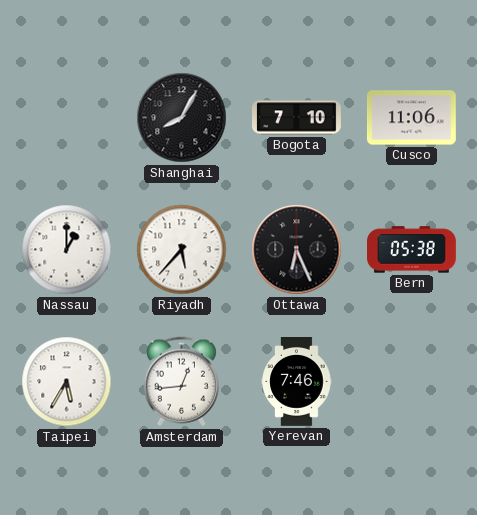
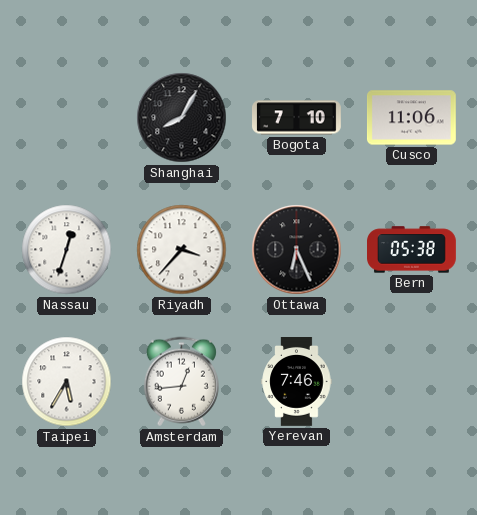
Nassau: 1:00 -> 12:33
Riyadh: 5:37 -> 3:37
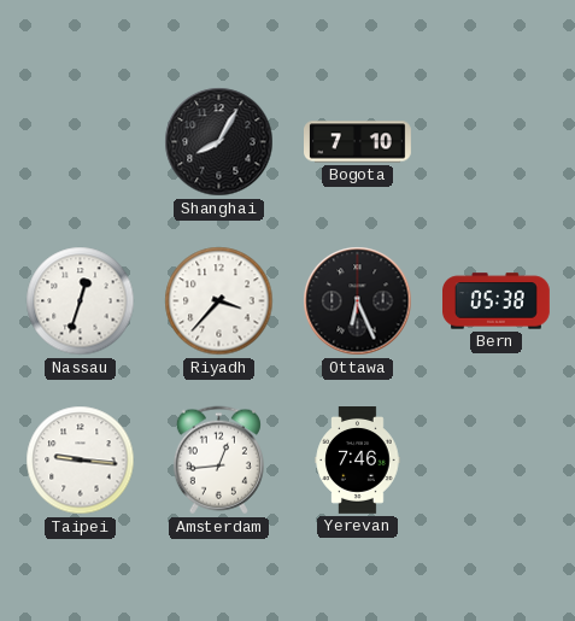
Cusco: 11:06 -> none
Taipei: 5:35 -> 9:16
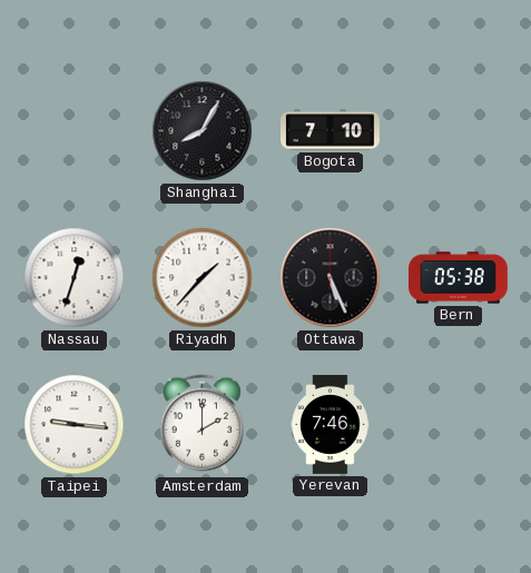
Riyadh: 3:37 -> 1:37
Ottawa: 6:26 -> 5:26
Amsterdam: 12:44 -> 2:00
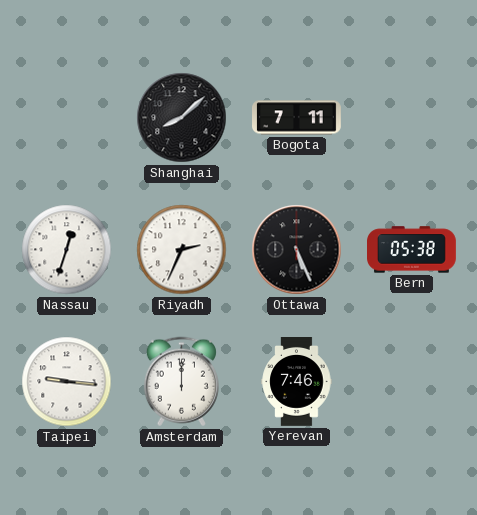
Shanghai: 8:05 -> 8:08
Bogota: 7:10 -> 7:11
Riyadh: 1:37 -> 2:34
Amsterdam: 2:00 -> 12:00
